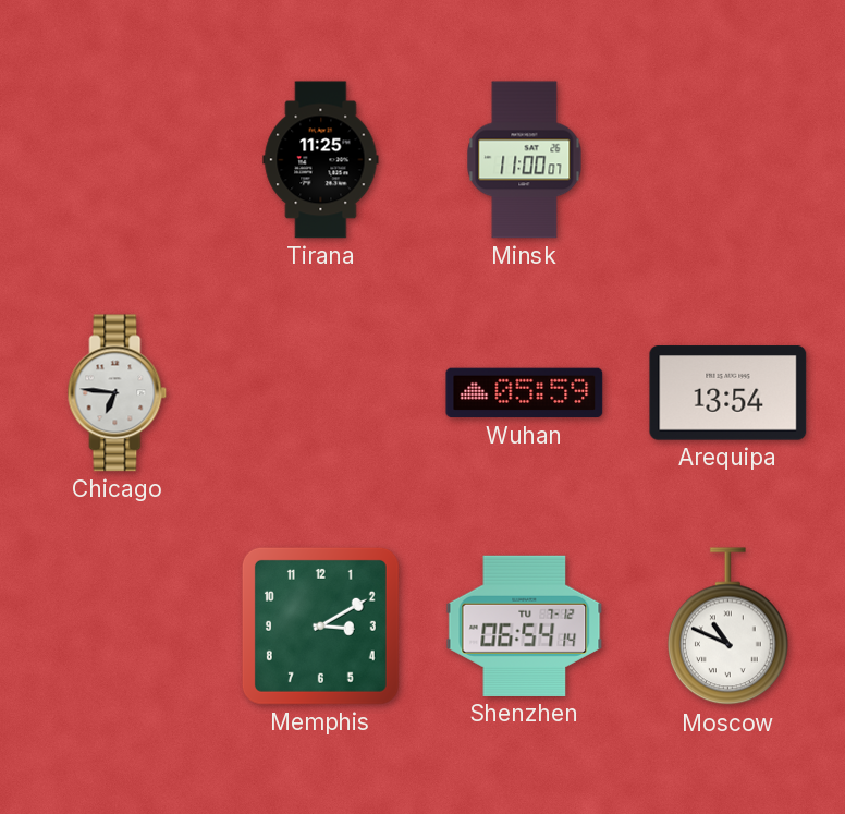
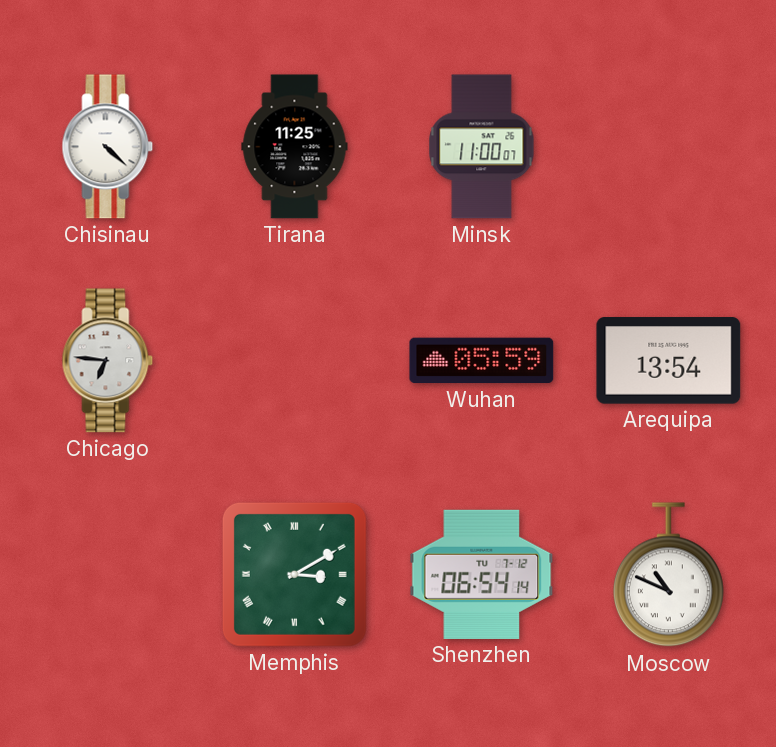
Chisinau: none -> 4:22
Memphis numerals: Arabic -> Roman
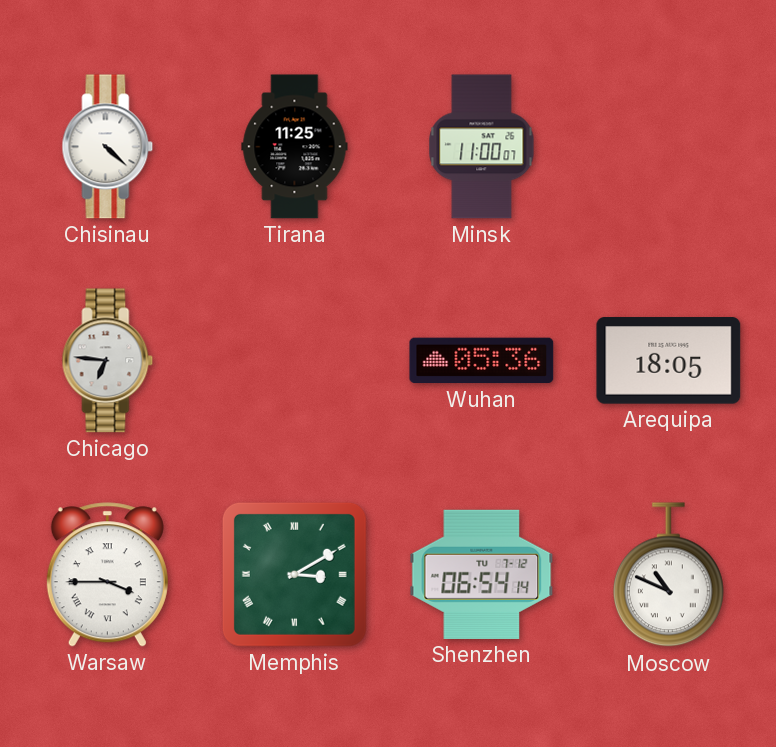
Wuhan: 05:59 -> 05:36
Arequipa: 13:54 -> 18:05
Warsaw: none -> 3:45
